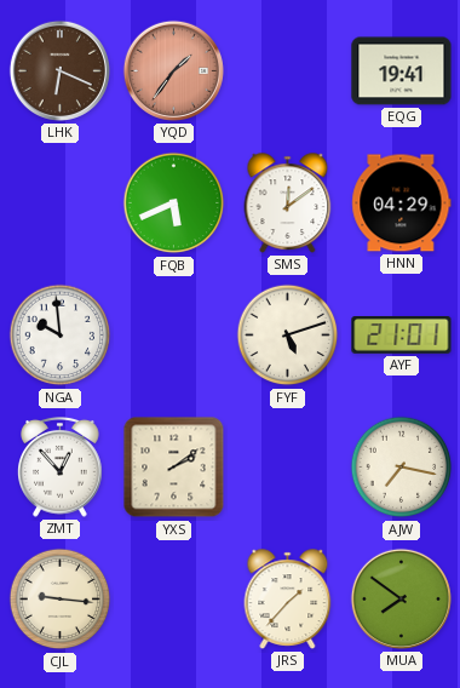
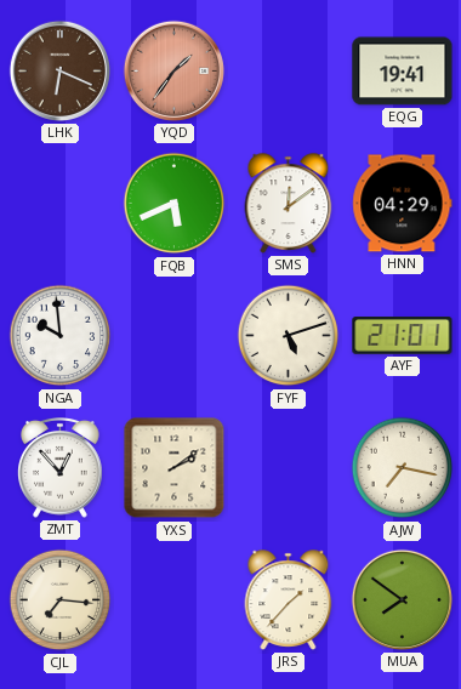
CJL: 9:16 -> 7:16
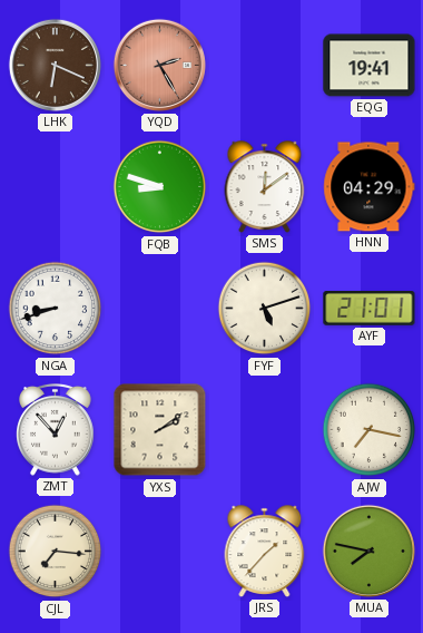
YQD: 1:36 -> 2:25
FQB: 5:41 -> 8:48
NGA: 9:59 -> 8:42
MUA: 7:51 -> 7:47
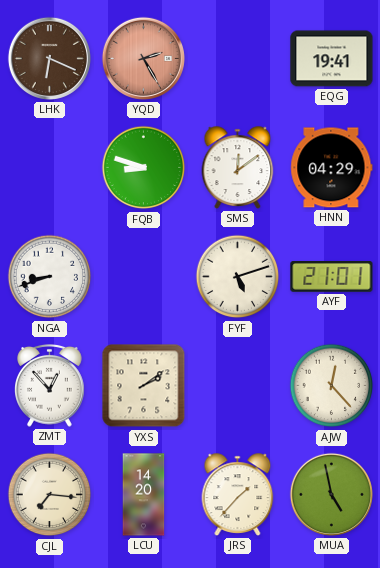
AJW: 7:17 -> 12:23
LCU: none -> 14:20
MUA: 7:47 -> 4:58
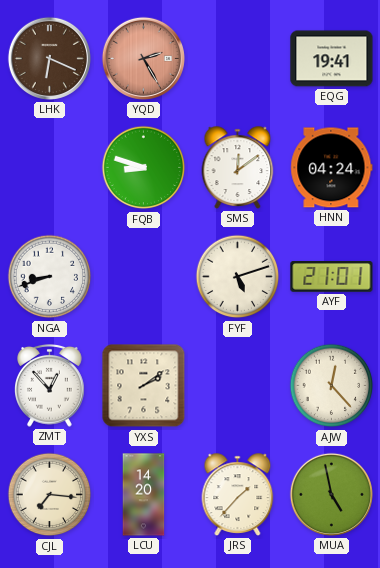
HNN: 04:29 -> 04:24
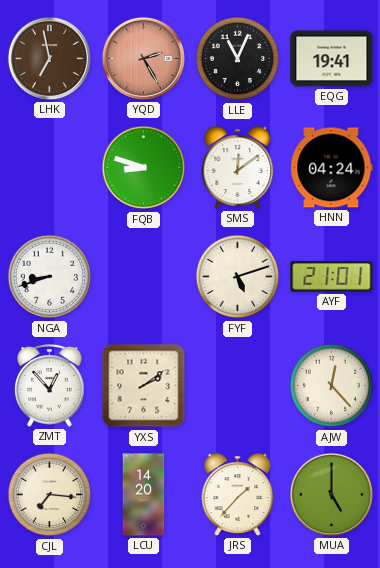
LHK: 6:19 -> 6:58
LLE: none -> 11:04
MUA: 4:58 -> 5:00
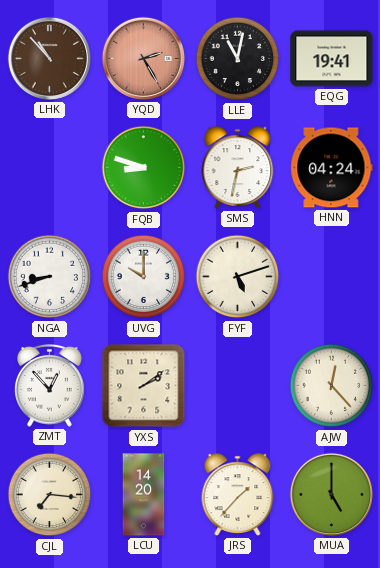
LHK: 6:58 -> 10:53
LLE: 11:04 -> 11:02
SMS: 12:09 -> 2:32
UVG: none -> 10:00
AYF: 21:01 -> none
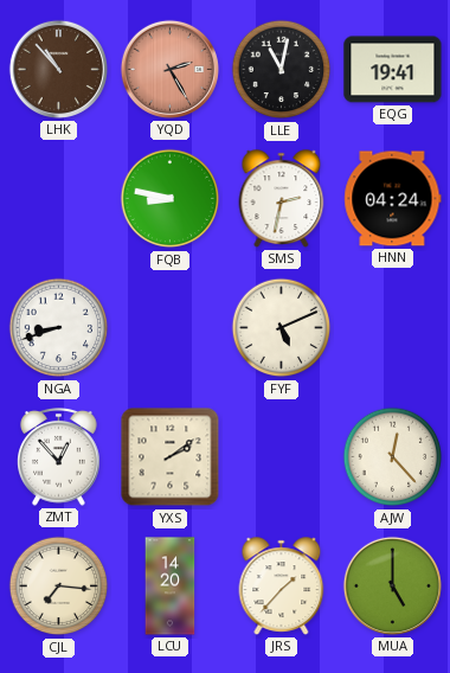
FQB: 8:48 -> 8:47
UVG: 10:00 -> none
FYF: 5:12 -> 5:11
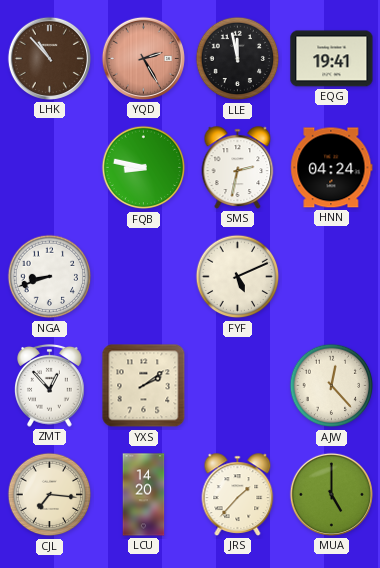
LLE: 11:02 -> 11:58
